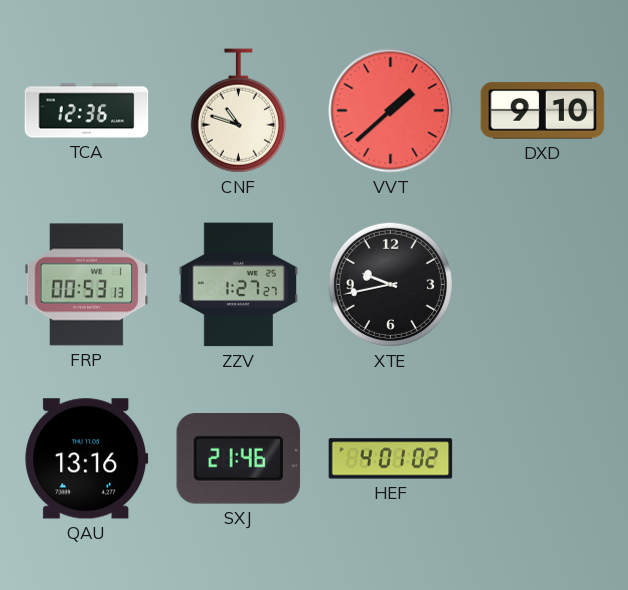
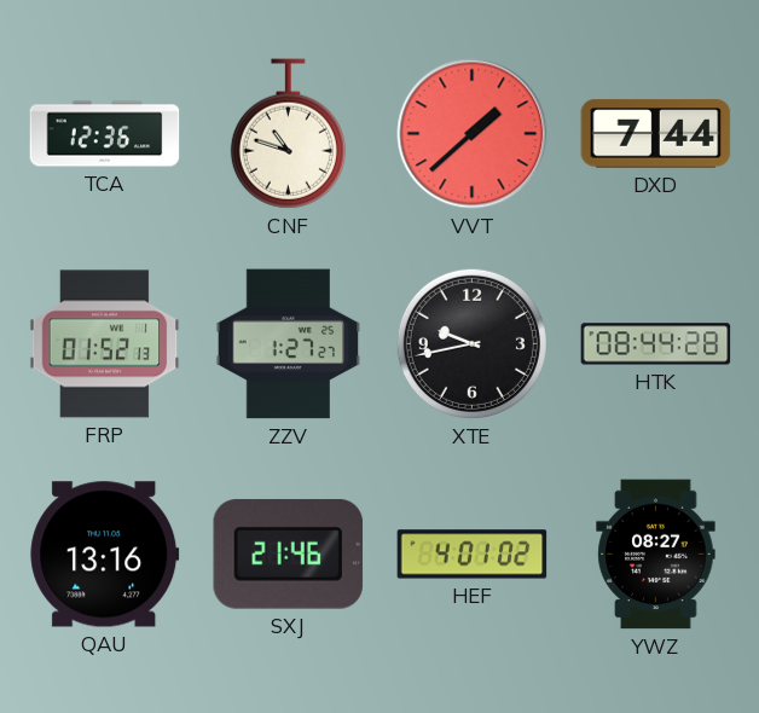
DXD: 9:10 -> 7:44
FRP: 00:53 -> 01:52
HTK: none -> 08:44
YWZ: none -> 08:27
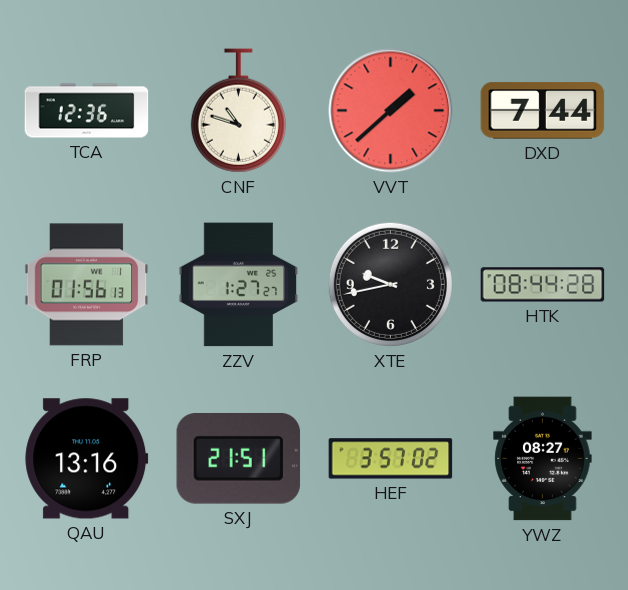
FRP: 01:52 -> 01:56
SXJ: 21:46 -> 21:51
HEF: 4:01 -> 3:57
